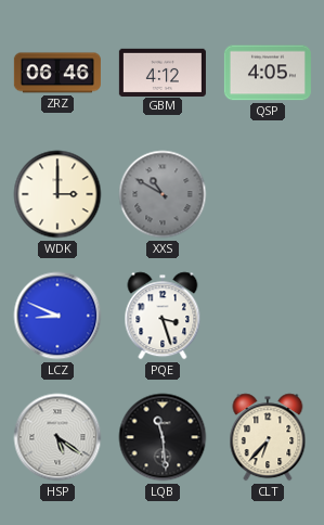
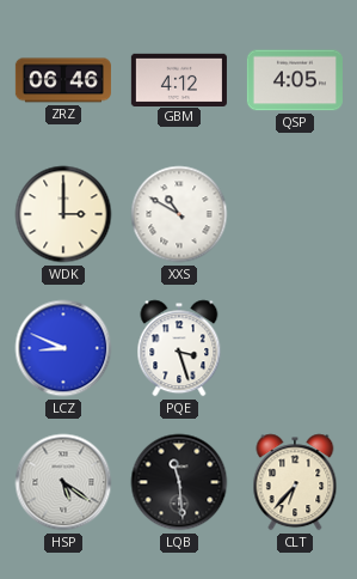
XXS dial: grey -> white
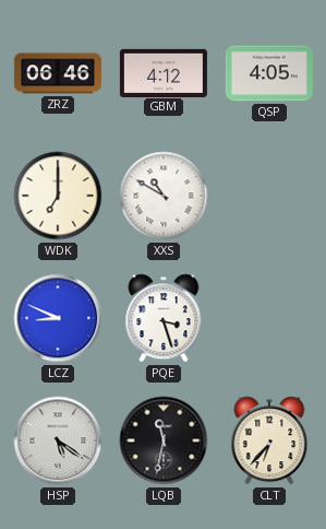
WDK: 3:00 -> 7:00
LQB: 11:29 -> 11:32
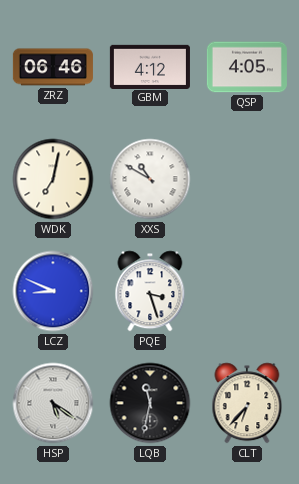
WDK: 7:00 -> 7:02
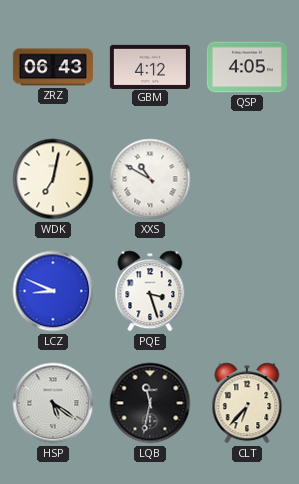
ZRZ: 06:46 -> 06:43
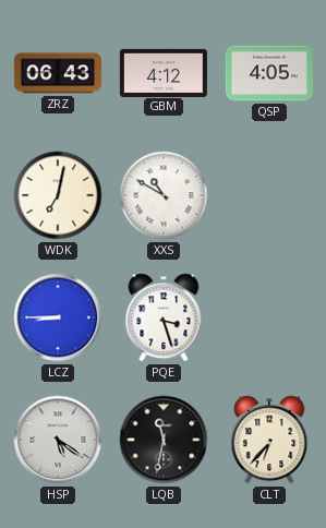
LCZ: 8:49 -> 8:45
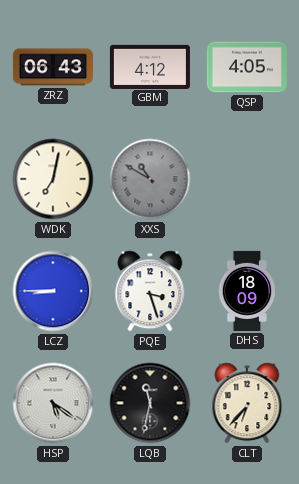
XXS dial: white -> grey
DHS: none -> 18:09
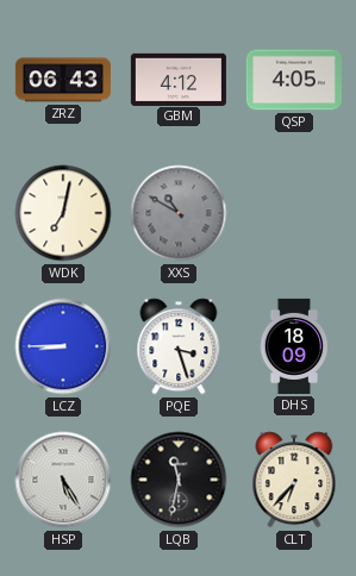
HSP: 5:21 -> 5:25
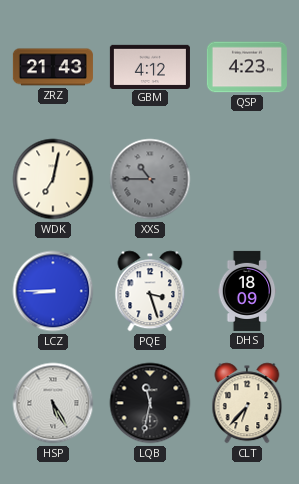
ZRZ: 06:43 -> 21:43
QSP: 4:05 -> 4:23
XXS: 10:50 -> 10:45
